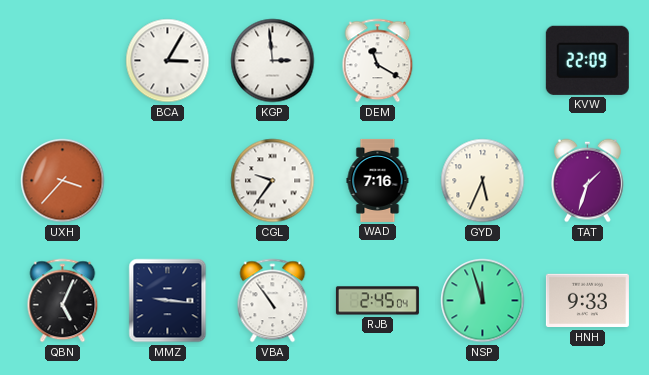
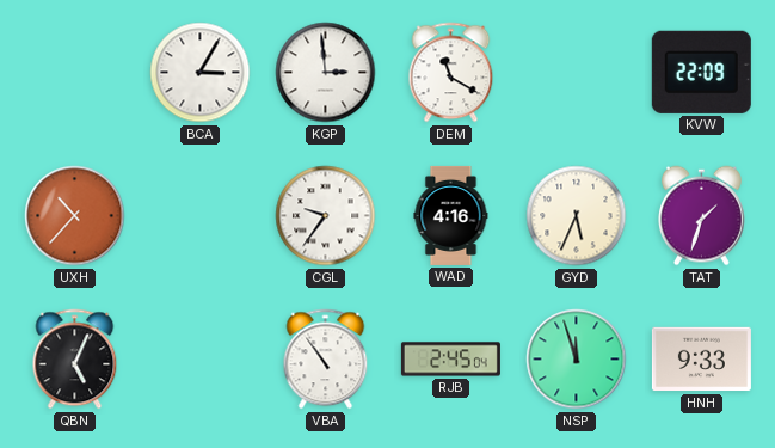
UXH: 3:37 -> 10:37
WAD: 7:16 -> 4:16
MMZ: 9:16 -> none
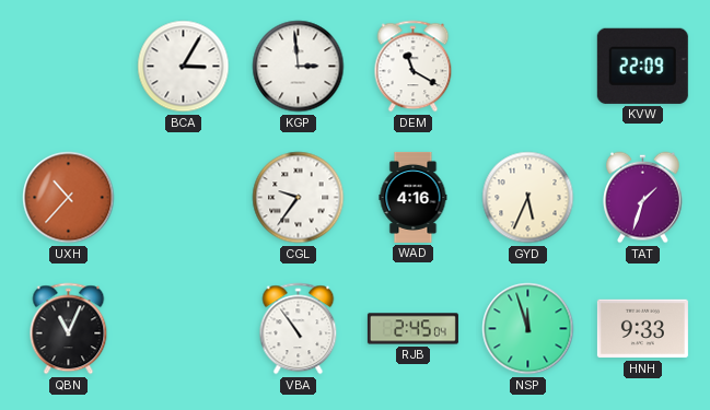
QBN: 5:04 -> 11:04
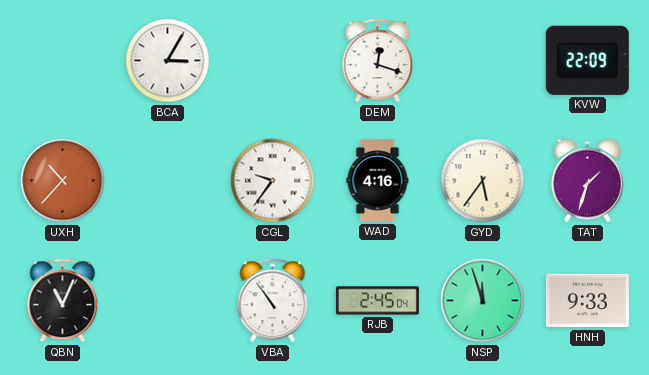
KGP: 2:59 -> none
DEM: 11:20 -> 12:18
GYD: 5:34 -> 5:36
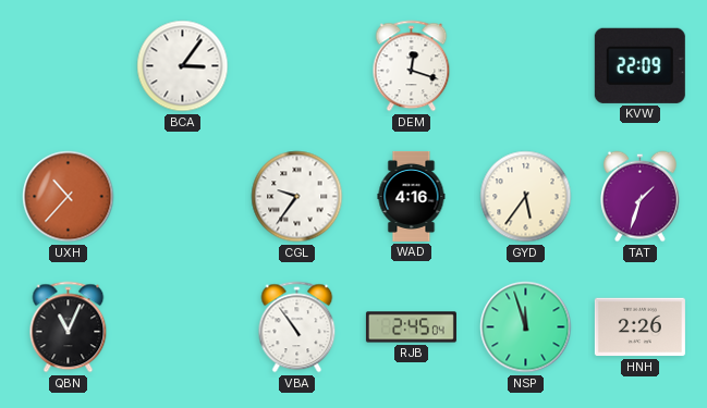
BCA: 3:05 -> 3:06
HNH: 9:33 -> 2:26
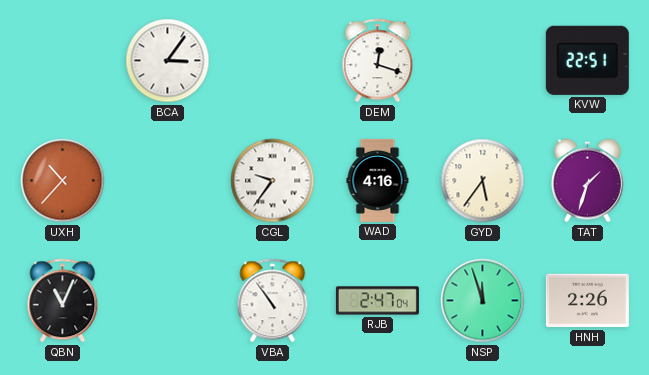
KVW: 22:09 -> 22:51
RJB: 2:45 -> 2:47
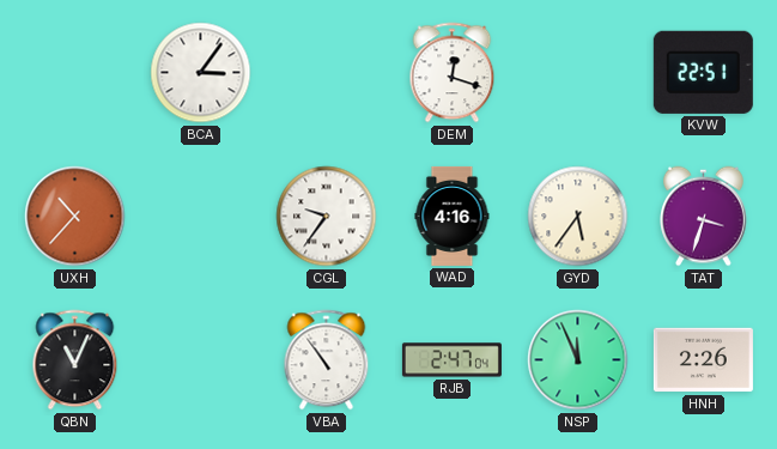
TAT: 1:33 -> 3:33
NSP: 11:57 -> 11:56
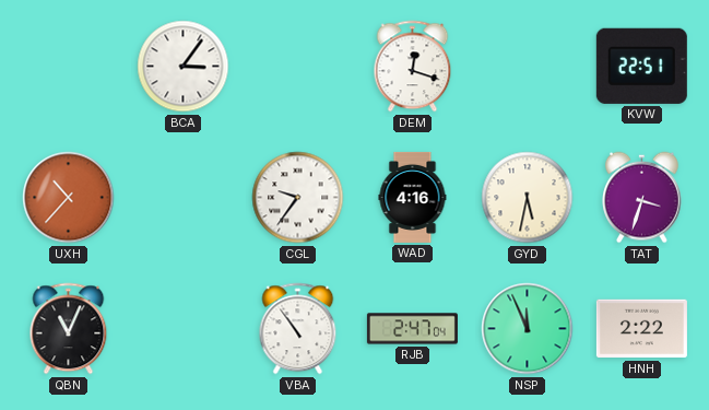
GYD: 5:36 -> 5:32
HNH: 2:26 -> 2:22
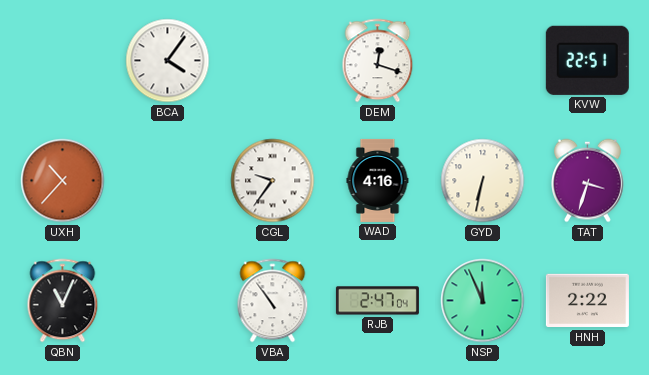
BCA: 3:06 -> 4:06
GYD: 5:32 -> 6:32
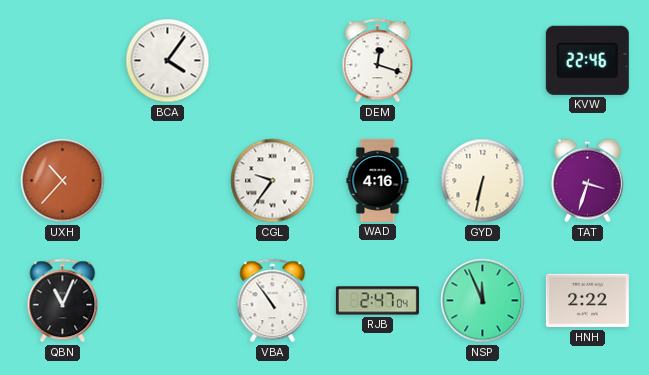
KVW: 22:51 -> 22:46
